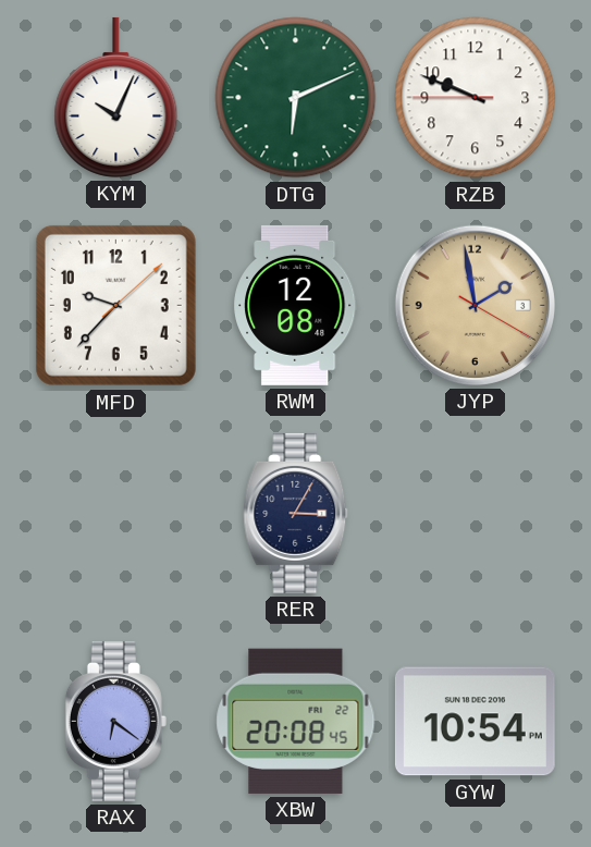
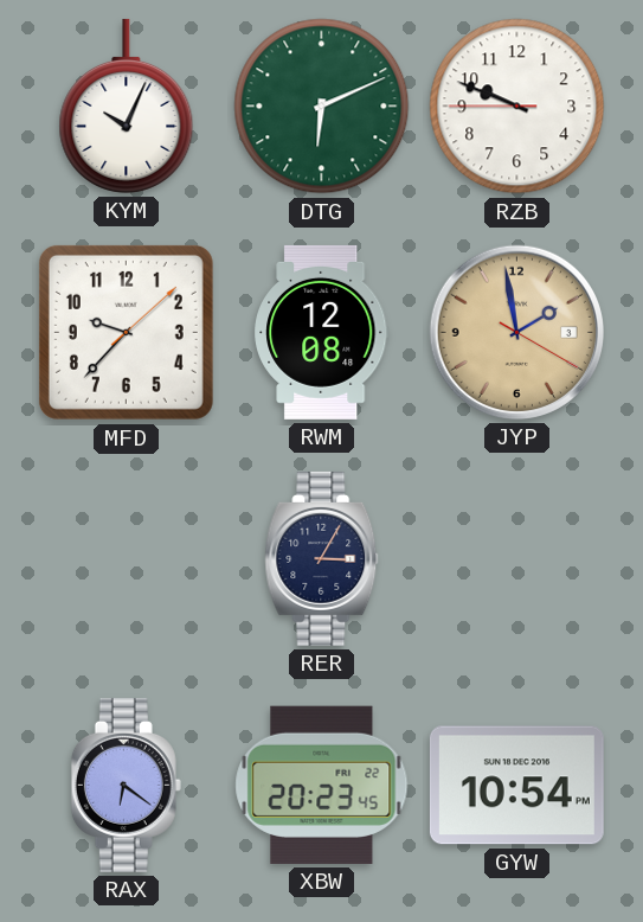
XBW: 20:08 -> 20:23
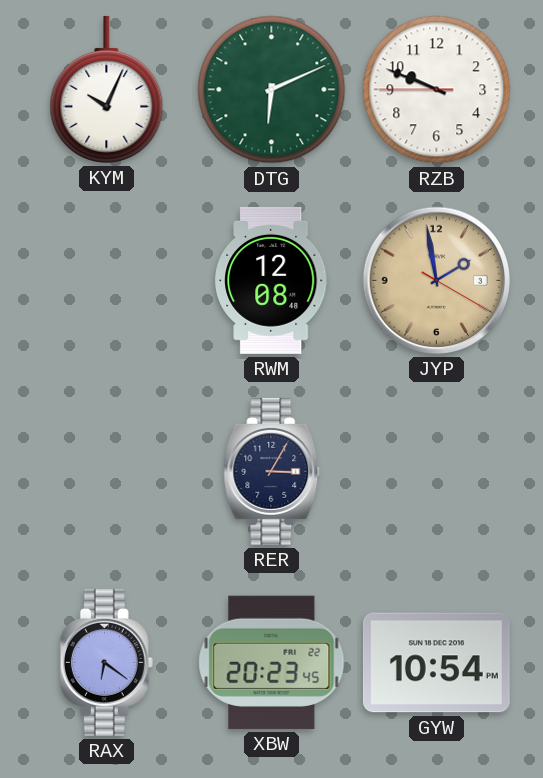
MFD: 9:37 -> none
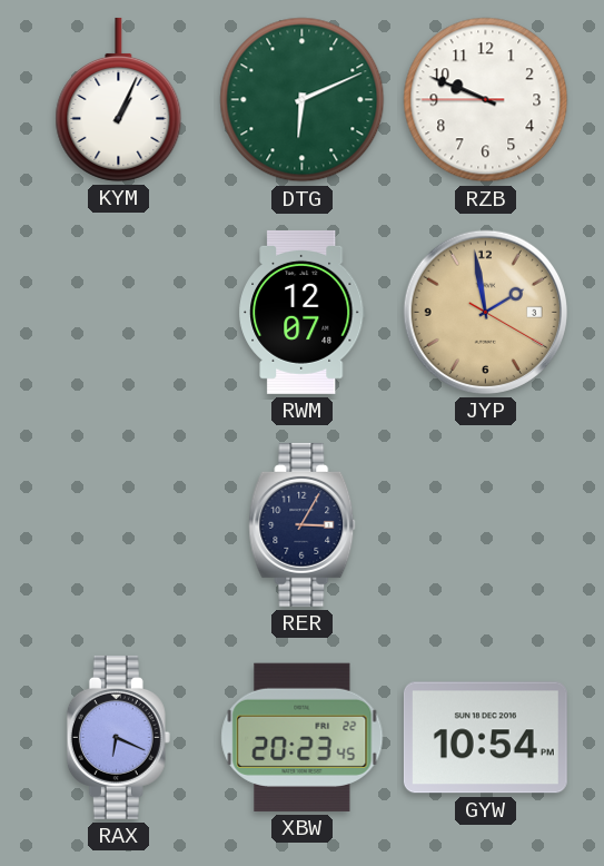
KYM: 10:04 -> 1:04
RWM: 12:08 -> 12:07
RAX: 6:21 -> 6:19
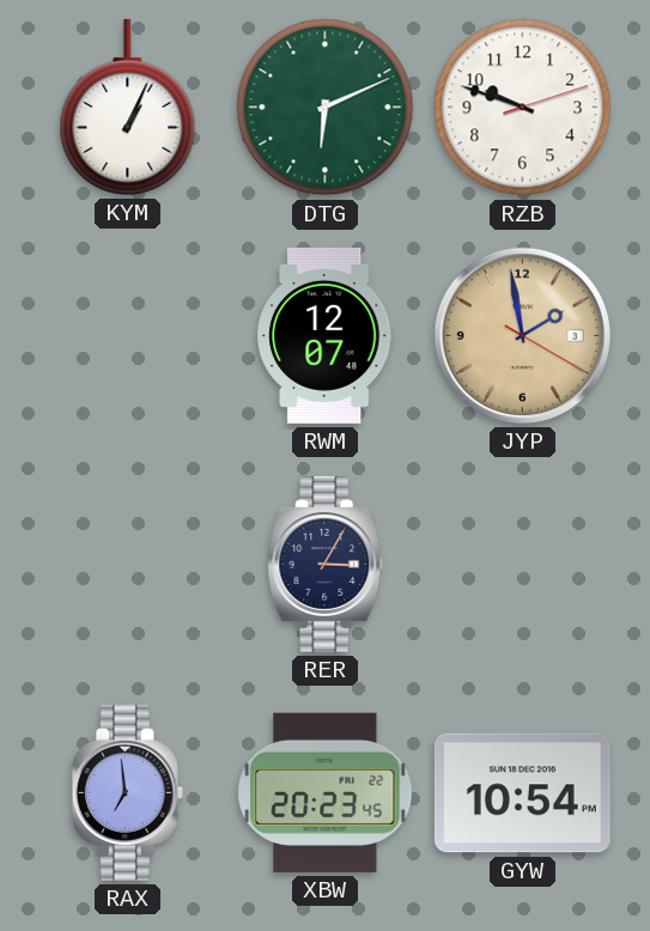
RZB: 9:48:45 -> 9:48:12
RAX: 6:19 -> 6:59
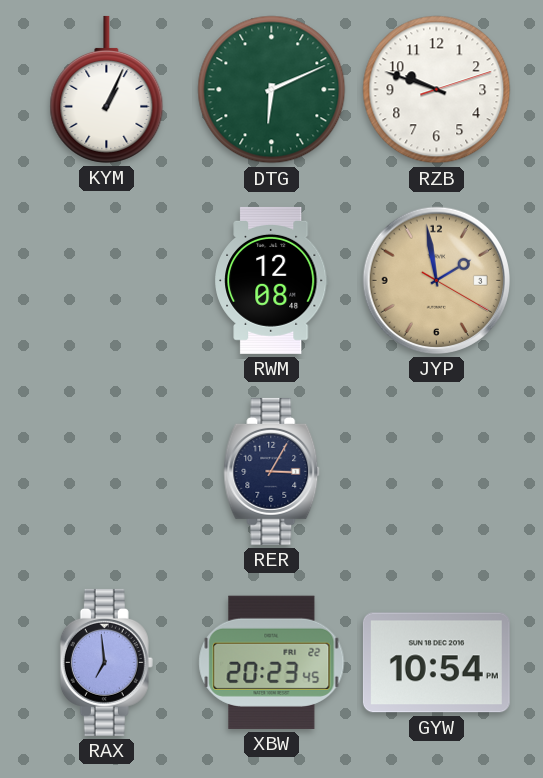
RWM: 12:07 -> 12:08
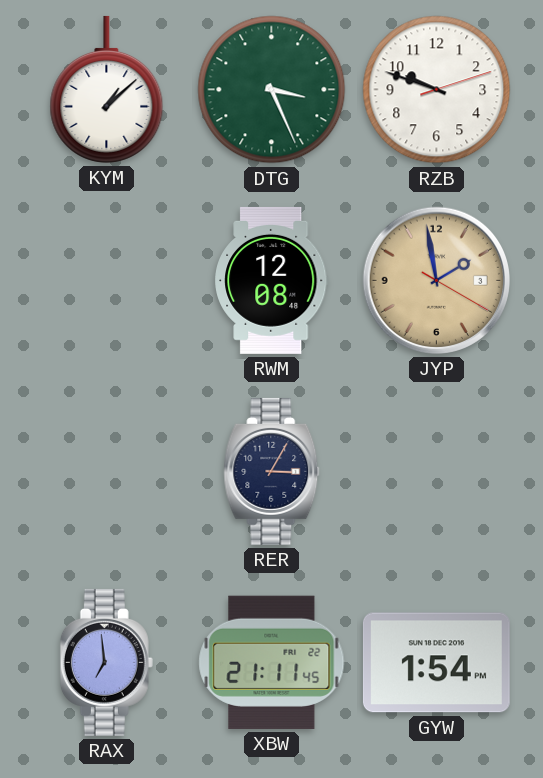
KYM: 1:04 -> 1:08
DTG: 6:11 -> 3:26
XBW: 20:23 -> 21:11
GYW: 10:54 -> 1:54
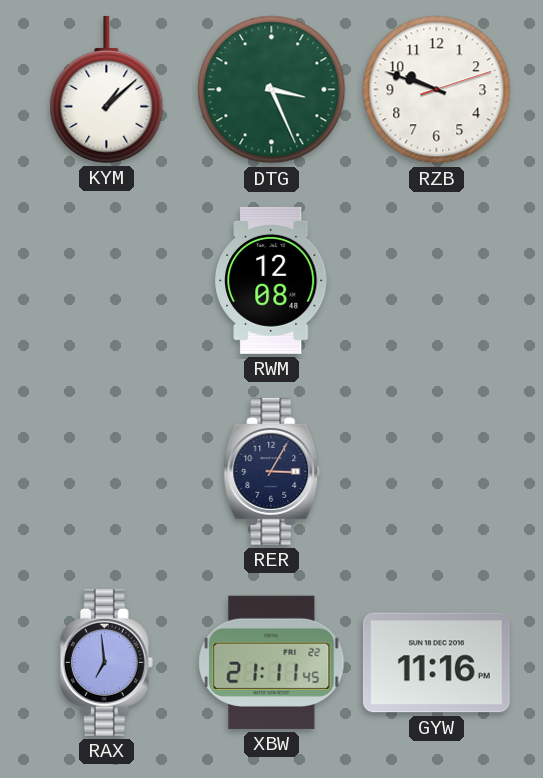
JYP: 1:58 -> none
GYW: 1:54 -> 11:16
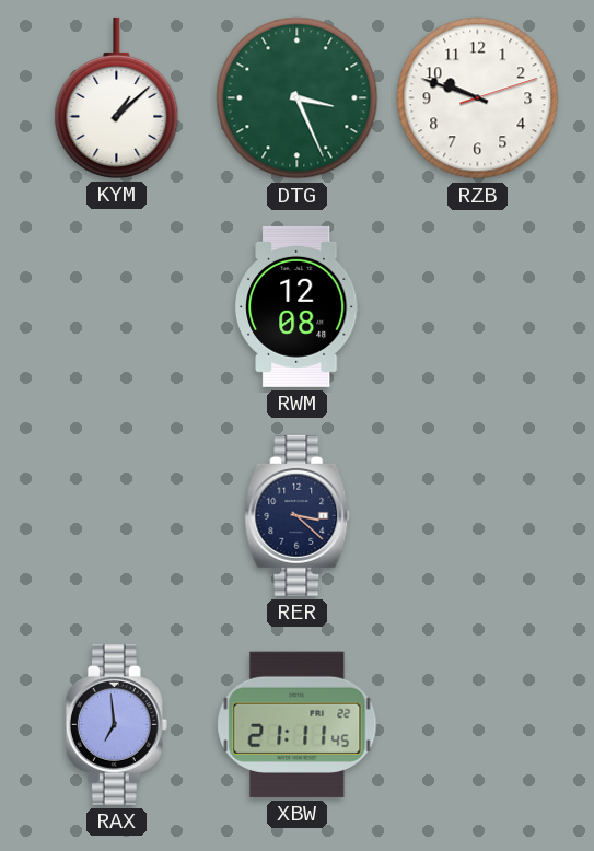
RER: 3:05 -> 3:22
GYW: 11:16 -> none
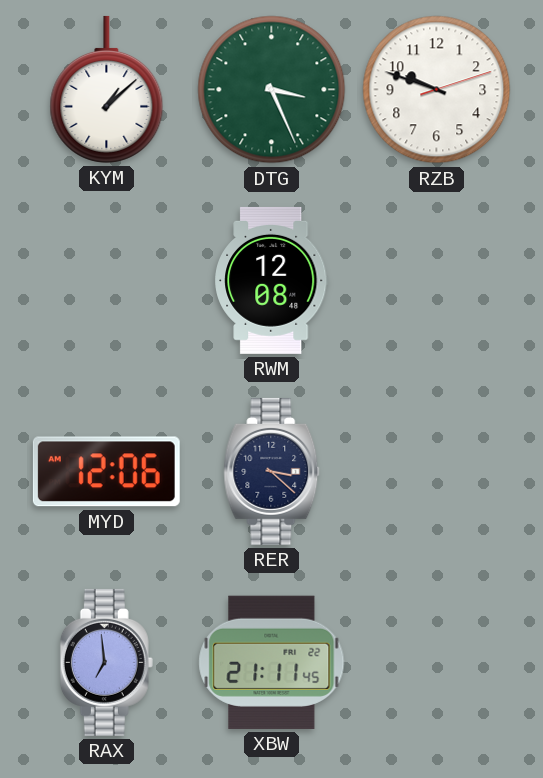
MYD: none -> 12:06
